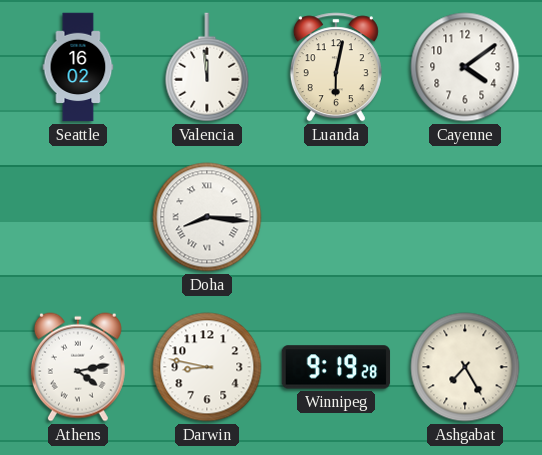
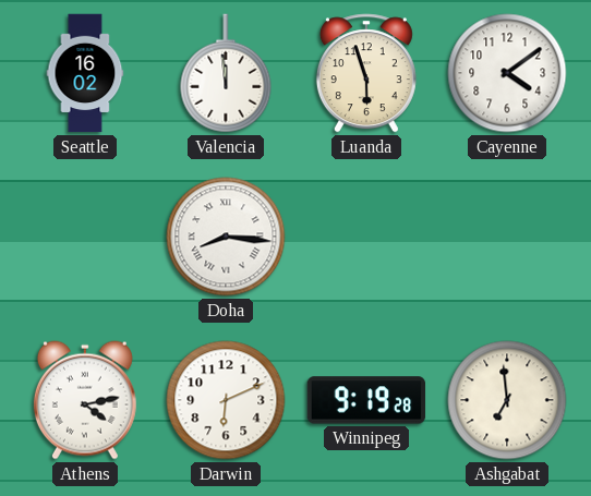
Luanda: 6:02 -> 5:57
Darwin: 8:47 -> 6:11
Ashgabat: 7:25 -> 6:59
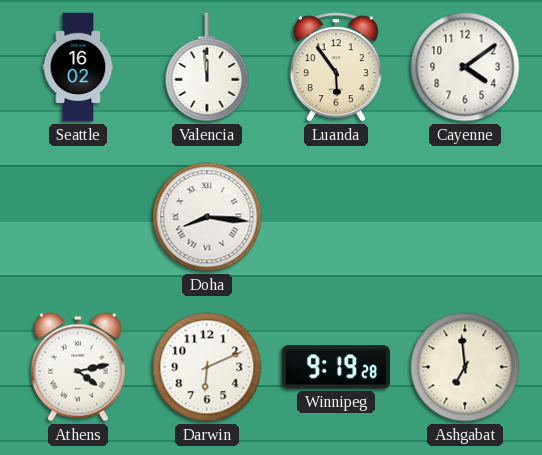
Luanda: 5:57 -> 5:54
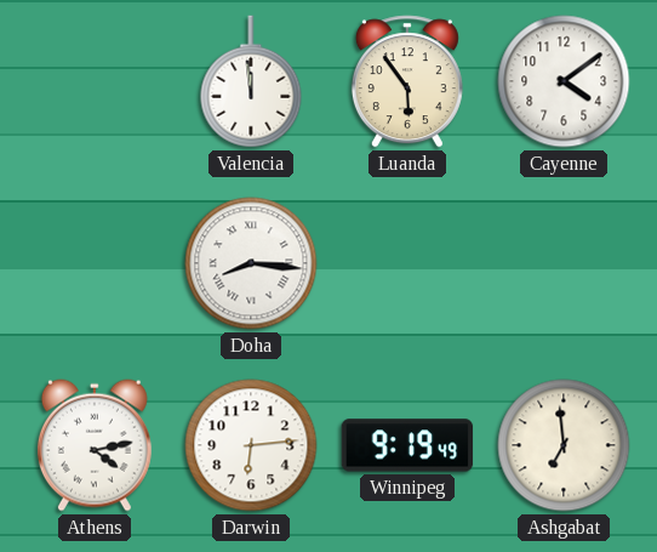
Seattle: 16:02 -> none
Darwin: 6:11 -> 6:14
Winnipeg: 9:19:28 -> 9:19:49
